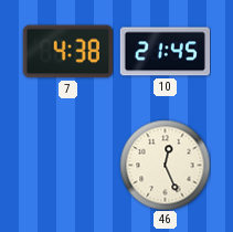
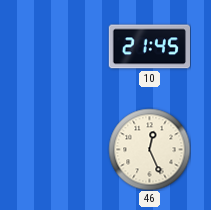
7: 4:38 -> none
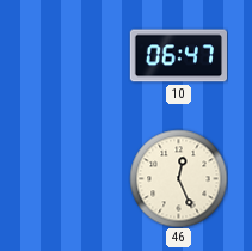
10: 21:45 -> 06:47
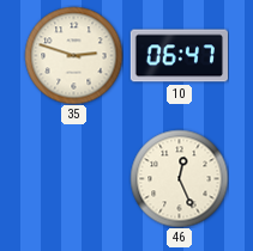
35: none -> 2:48
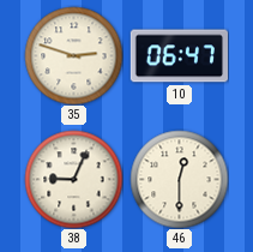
38: none -> 9:04
46: 12:26 -> 12:30
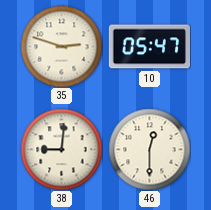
10: 06:47 -> 05:47
38: 9:04 -> 9:01
